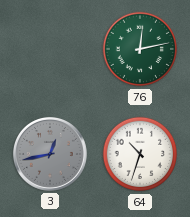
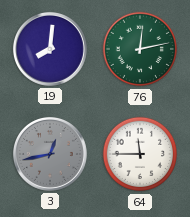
19: none -> 8:01
64: 10:33 -> 11:45
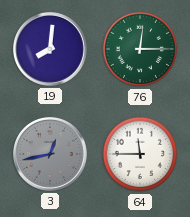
76: 12:13 -> 12:15
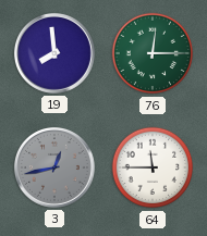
19: 8:01 -> 7:59
